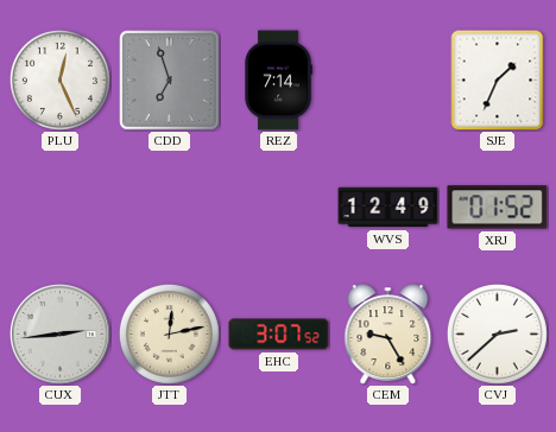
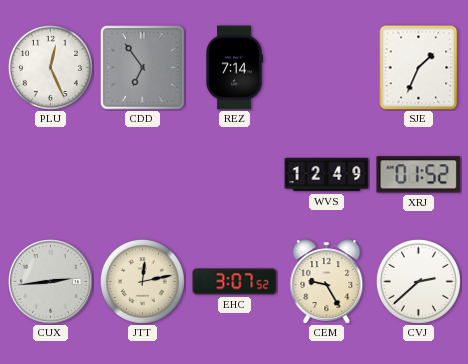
CDD: 6:57 -> 6:54
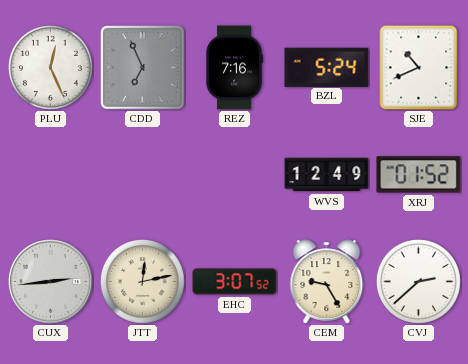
CDD: 6:54 -> 6:56
REZ: 7:14 -> 7:16
BZL: none -> 5:24
SJE: 1:34 -> 10:41
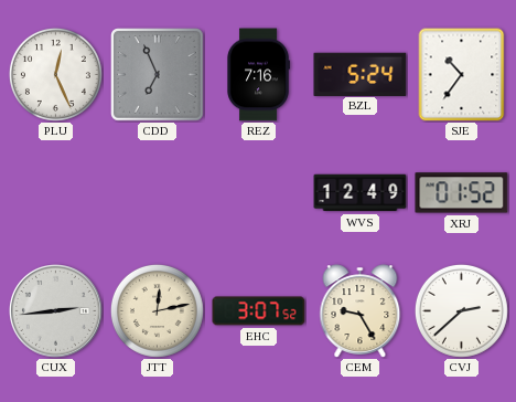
SJE: 10:41 -> 10:36
